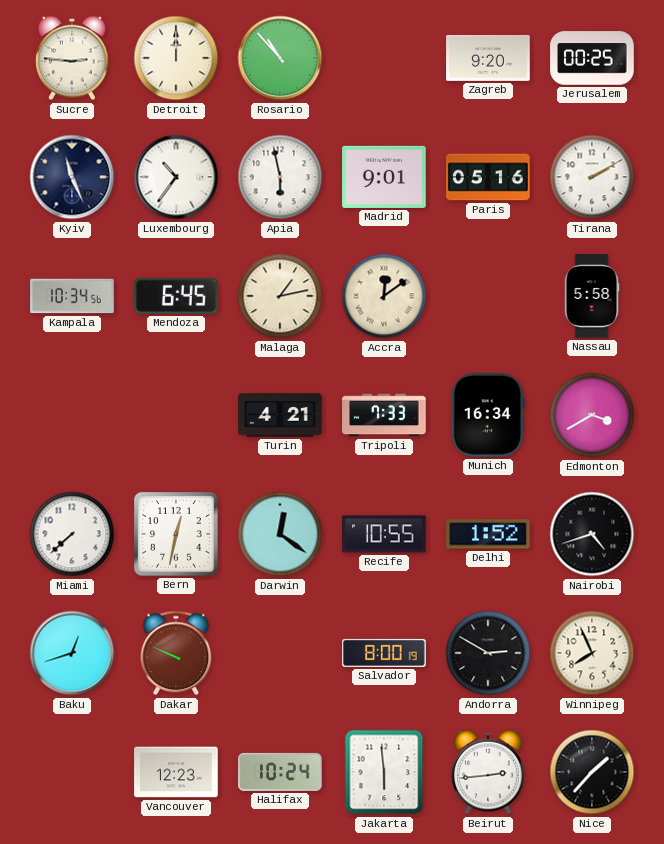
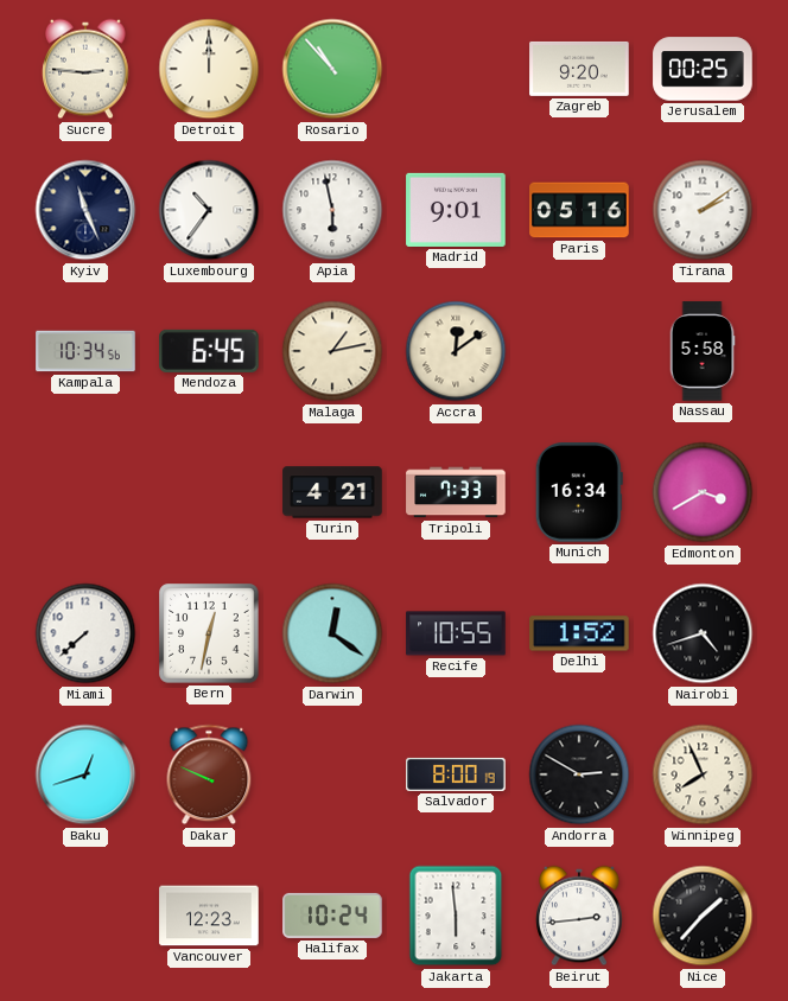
Tirana: 2:10 -> 2:09
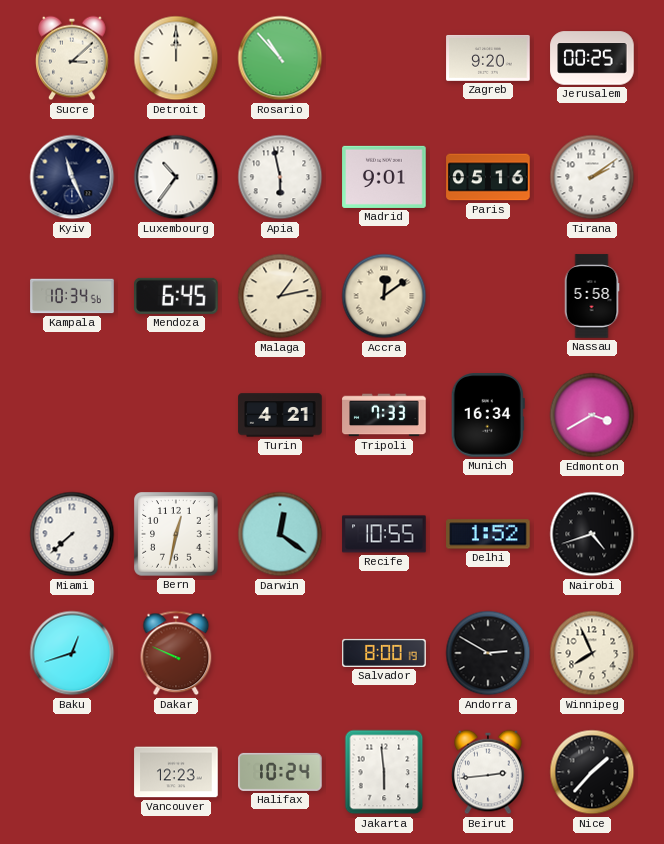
Sucre: 2:46 -> 3:08
